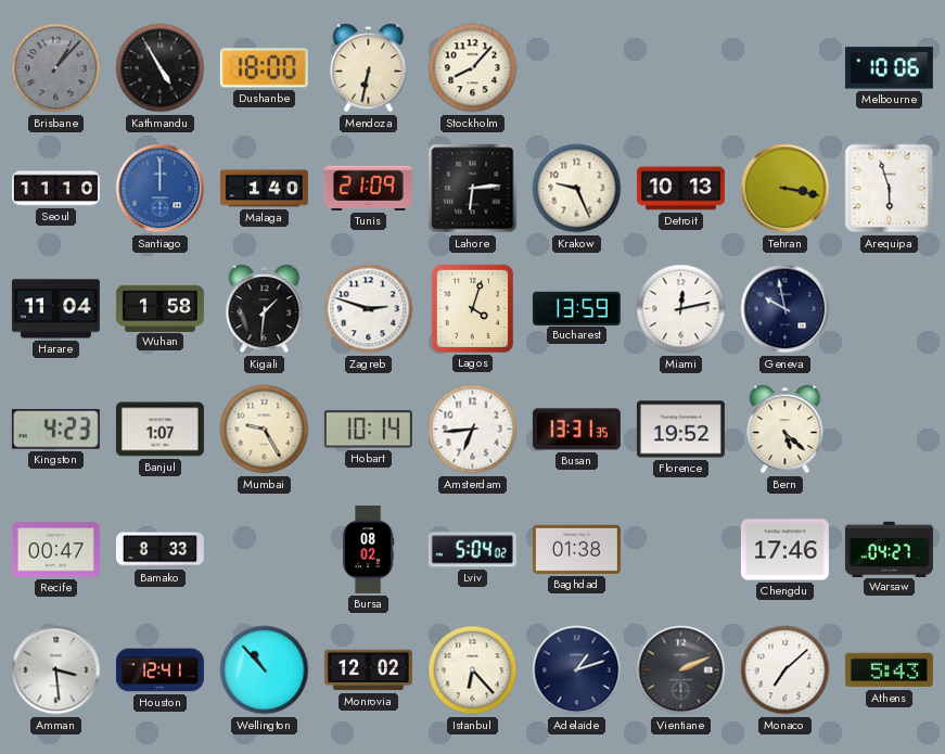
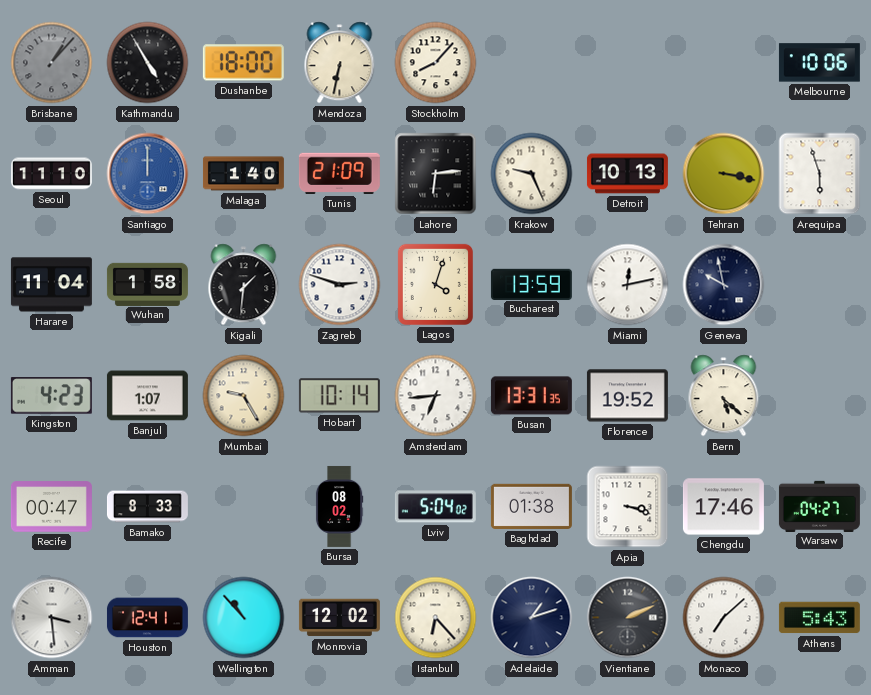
Apia: none -> 3:18
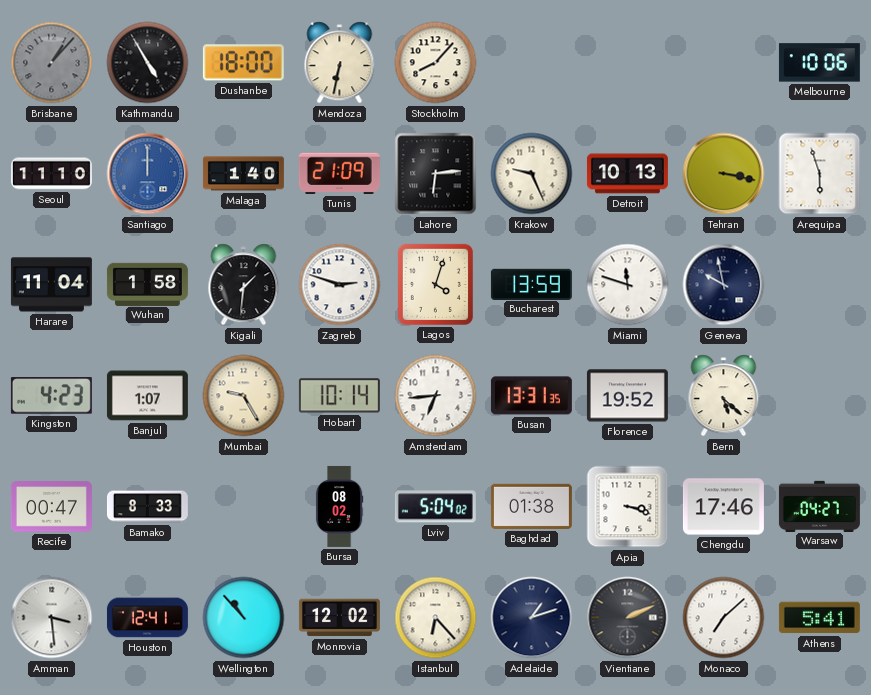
Miami: 12:13 -> 11:48
Athens: 5:43 -> 5:41
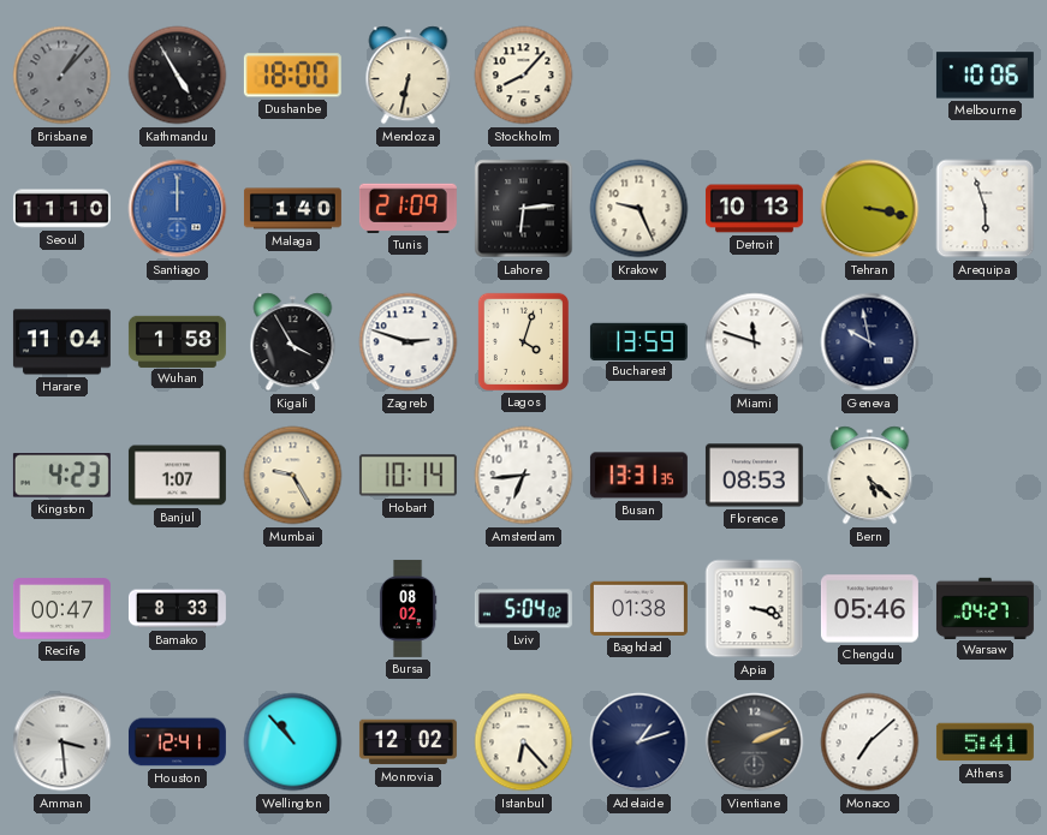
Kigali: 1:31 -> 3:55
Florence: 19:52 -> 08:53
Chengdu: 17:46 -> 05:46
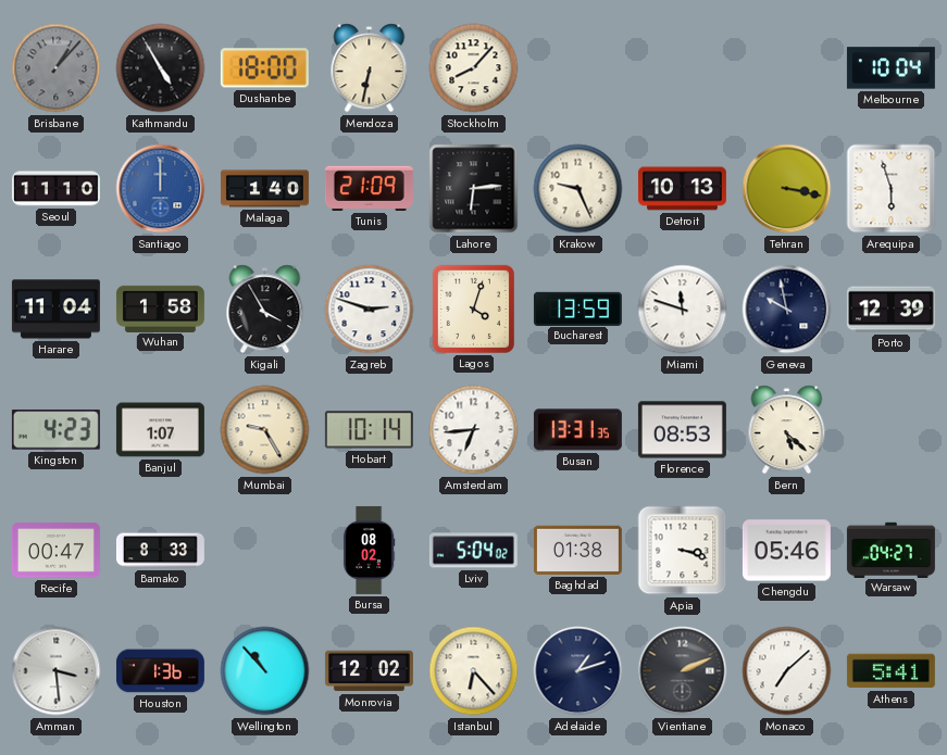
Melbourne: 10:06 -> 10:04
Porto: none -> 12:39
Houston: 12:41 -> 1:36
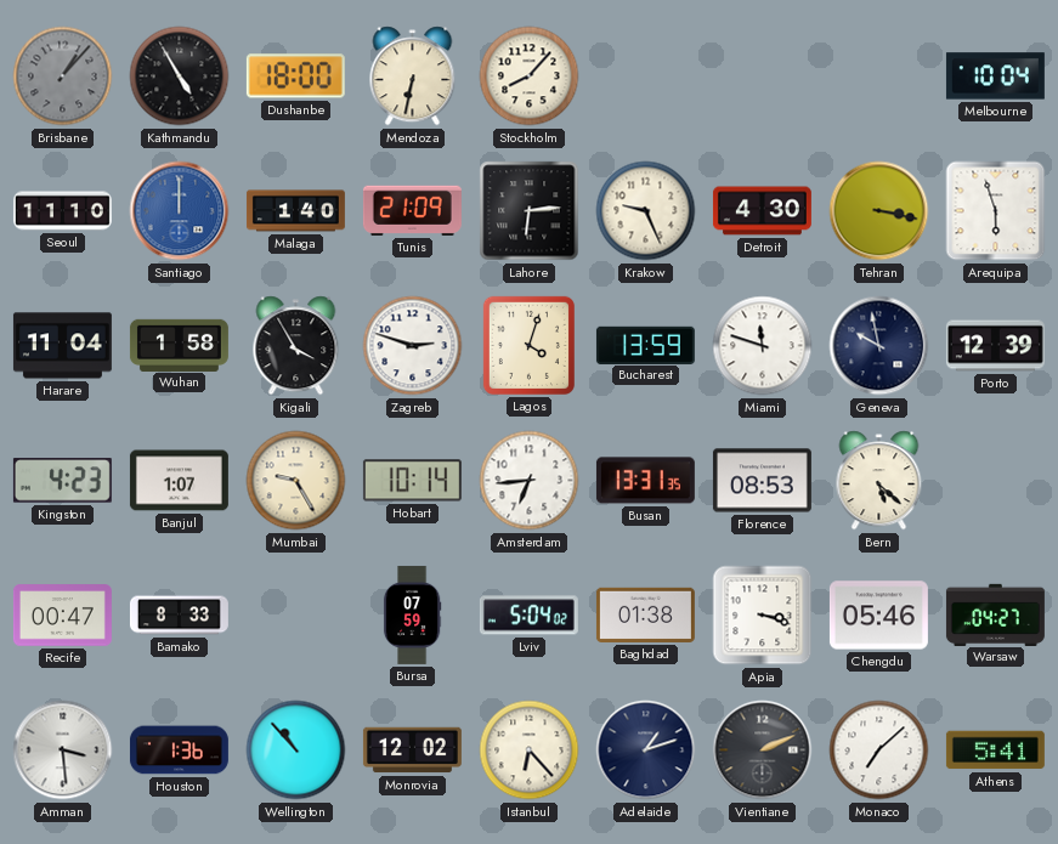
Detroit: 10:13 -> 4:30
Bursa: 08:02 -> 07:59
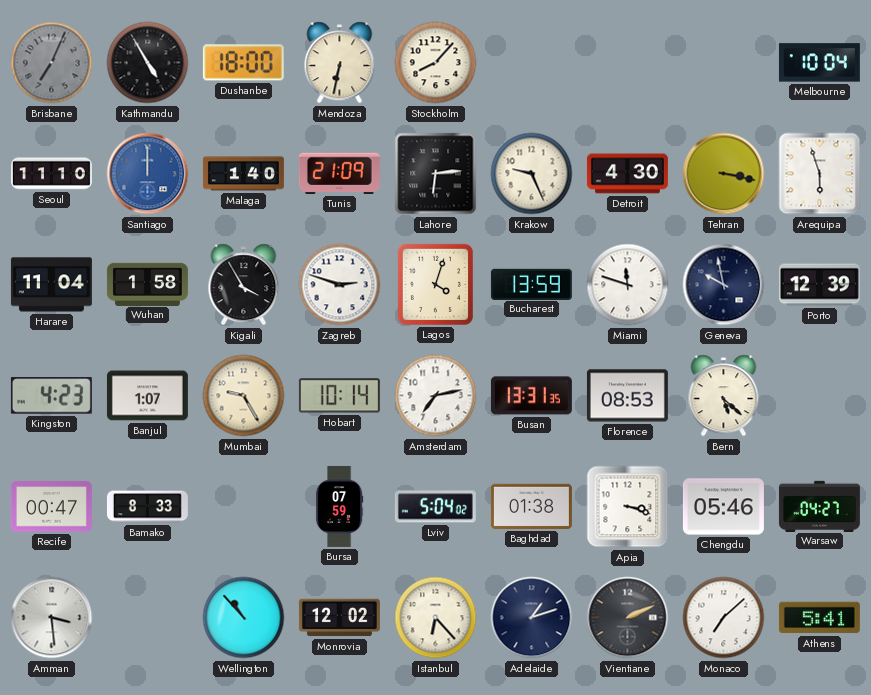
Brisbane: 1:07 -> 7:04
Amsterdam: 6:44 -> 7:13
Houston: 1:36 -> none
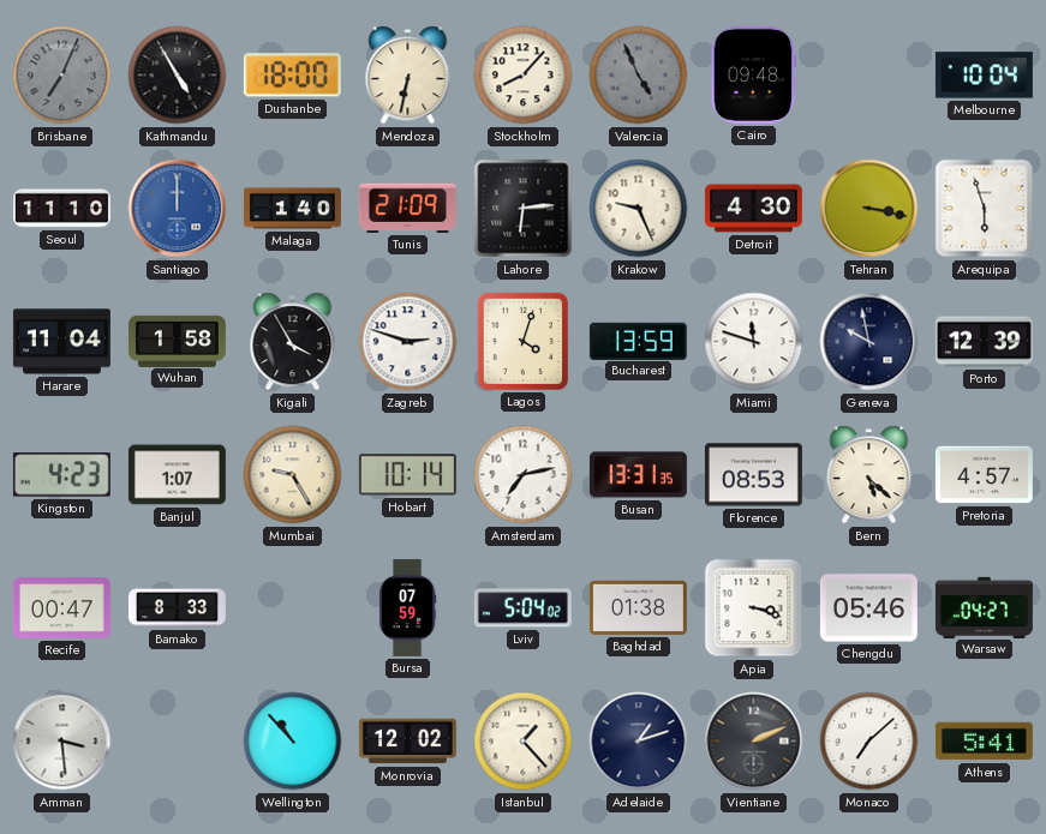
Valencia: none -> 4:56
Cairo: none -> 09:48
Pretoria: none -> 4:57
Istanbul: 6:23 -> 1:23
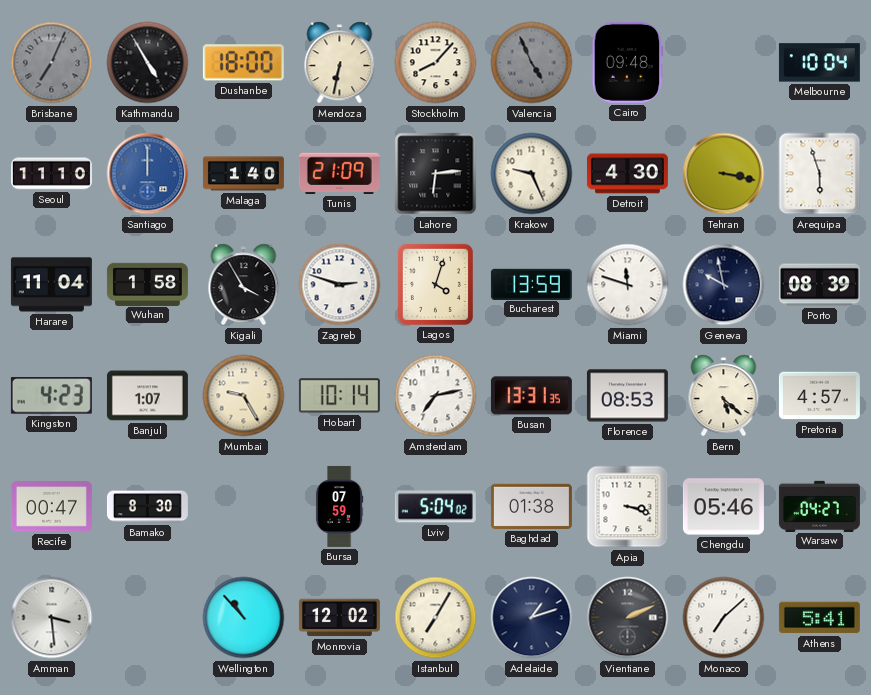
Porto: 12:39 -> 08:39
Bamako: 8:33 -> 8:30
Istanbul: 1:23 -> 7:05
